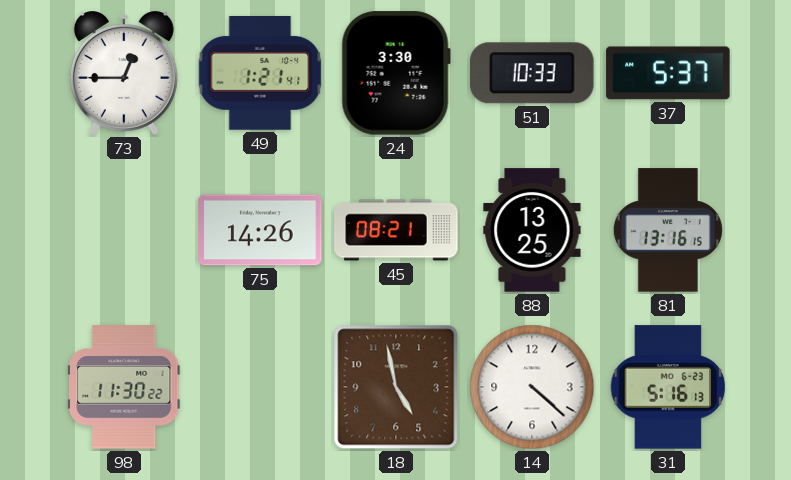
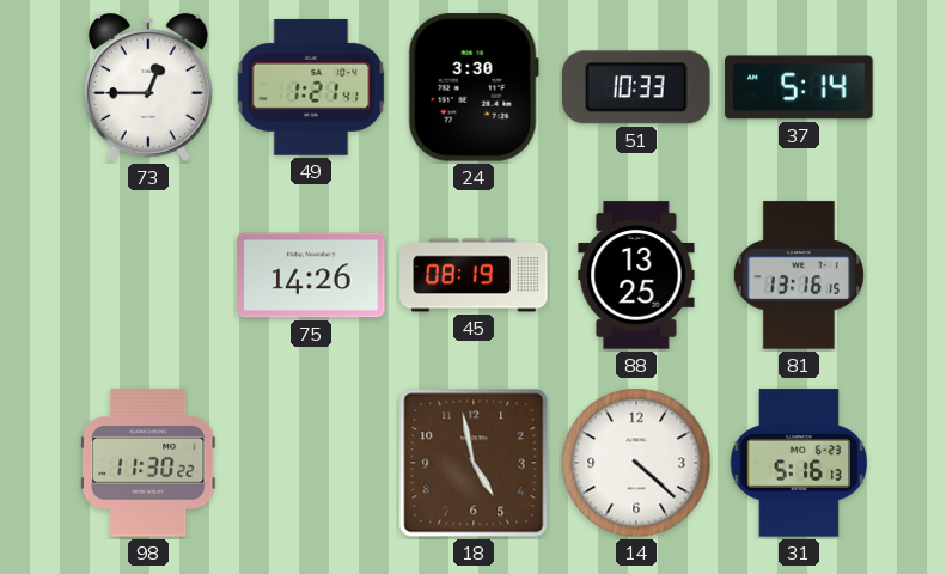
37: 5:37 -> 5:14
45: 08:21 -> 08:19
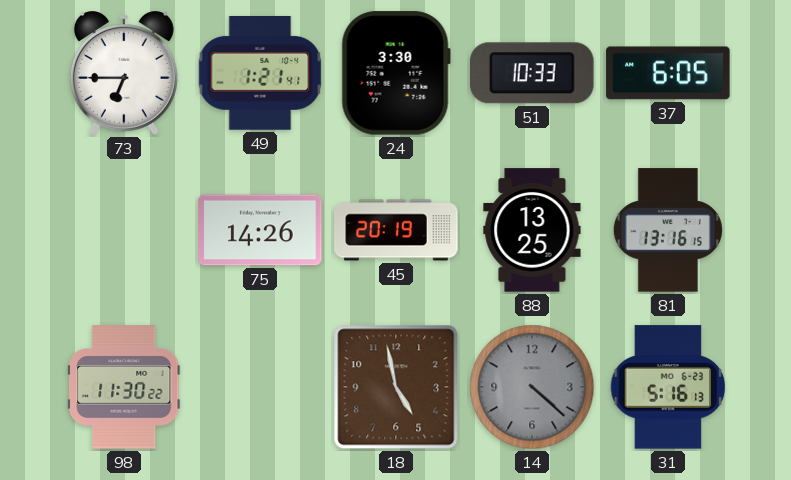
73: 12:45 -> 6:45
37: 5:14 -> 6:05
45: 08:19 -> 20:19
14 dial: white -> grey
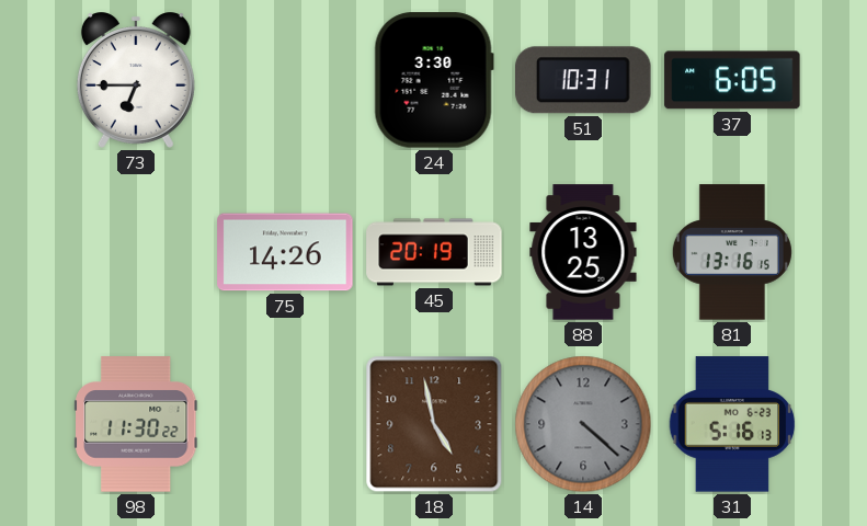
49: 1:21 -> none
51: 10:33 -> 10:31
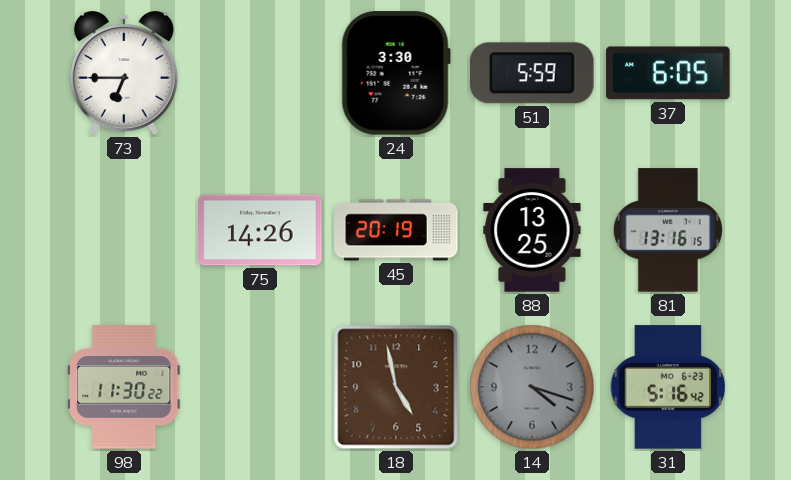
51: 10:31 -> 5:59
14: 4:22 -> 4:18
31: 5:16:13 -> 5:16:42
